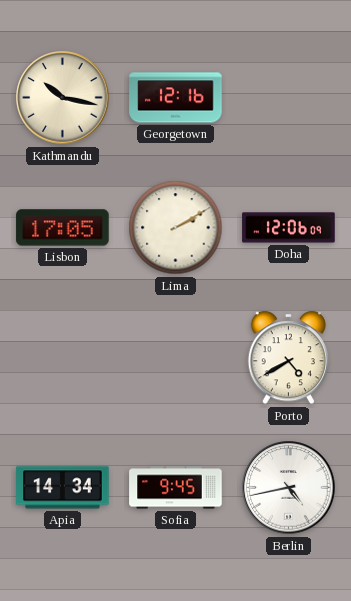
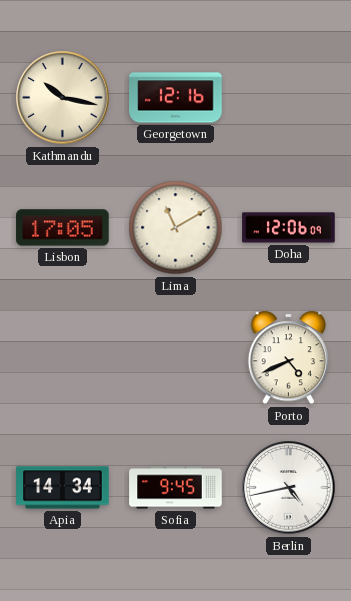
Lima: 2:10 -> 11:10
Porto: 4:40 -> 4:41
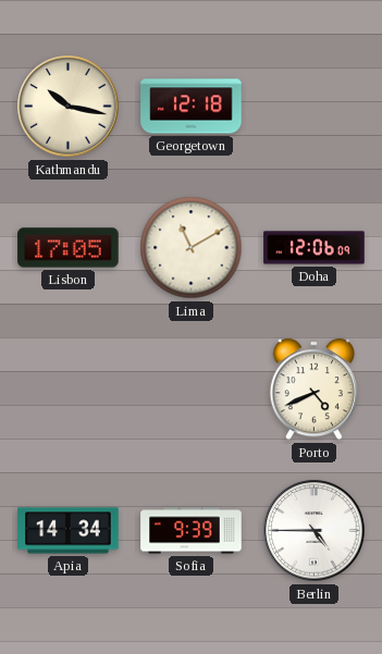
Georgetown: 12:16 -> 12:18
Sofia: 9:45 -> 9:39
Berlin: 4:43 -> 4:45
